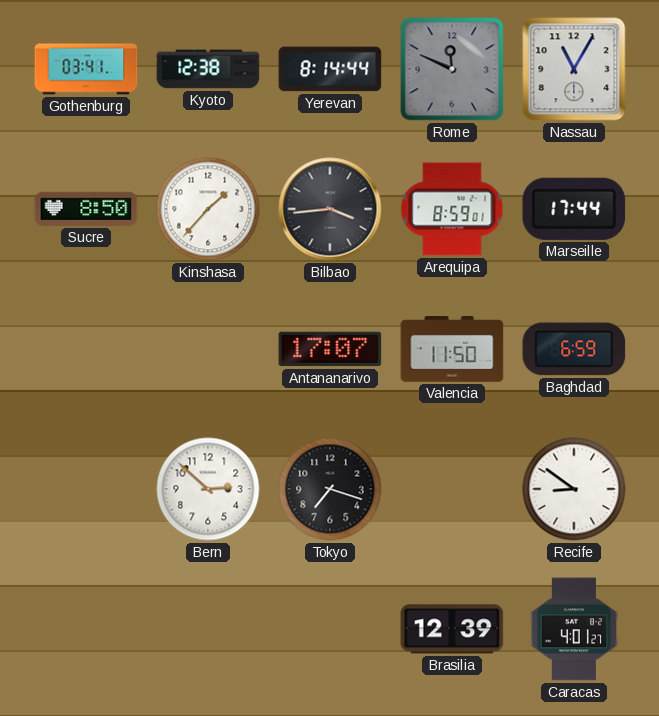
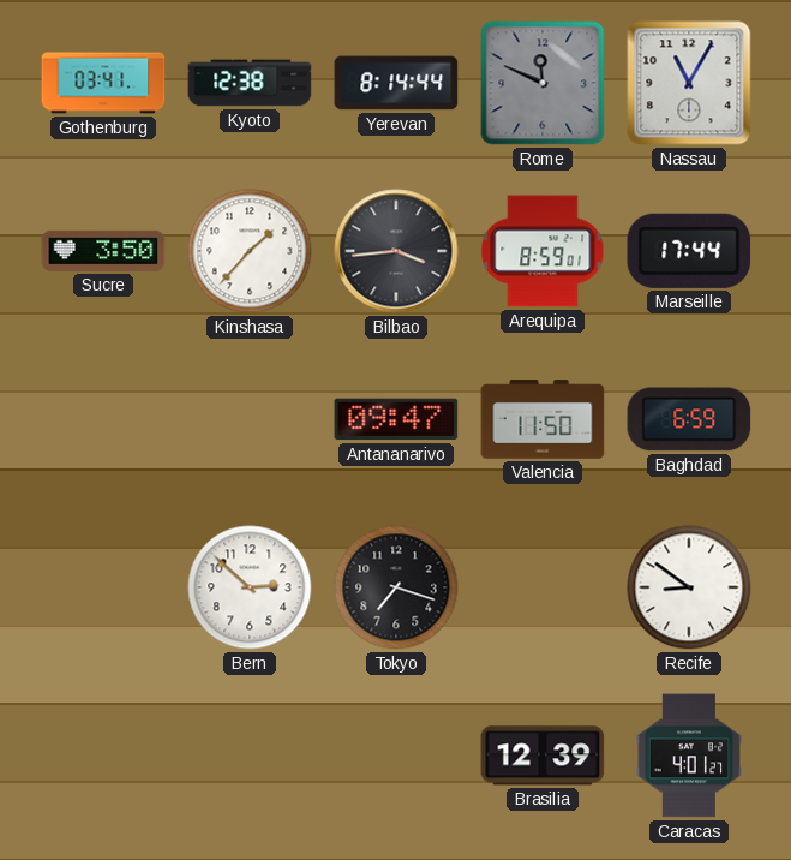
Sucre: 8:50 -> 3:50
Antananarivo: 17:07 -> 09:47
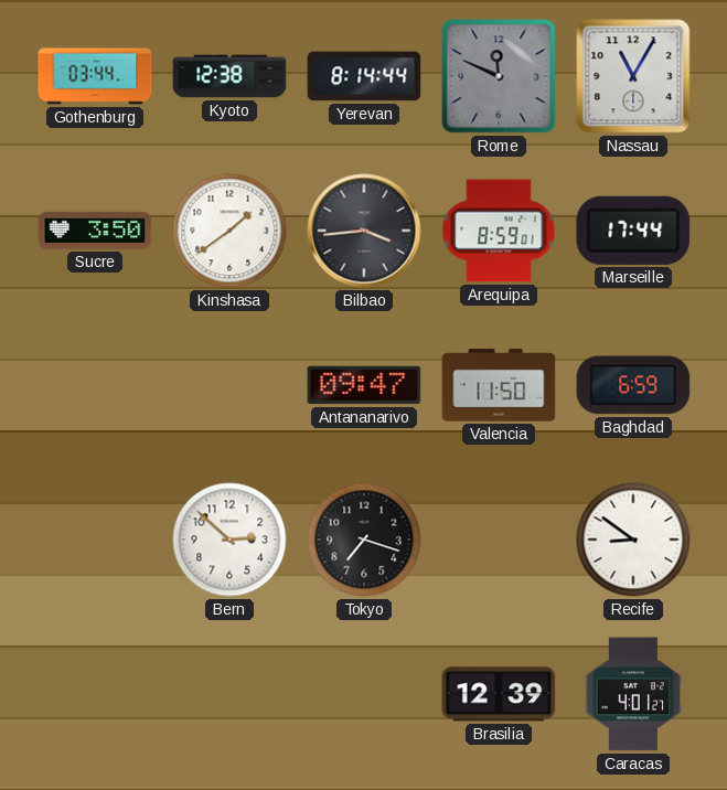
Gothenburg: 03:41 -> 03:44
Kinshasa: 1:37 -> 1:39
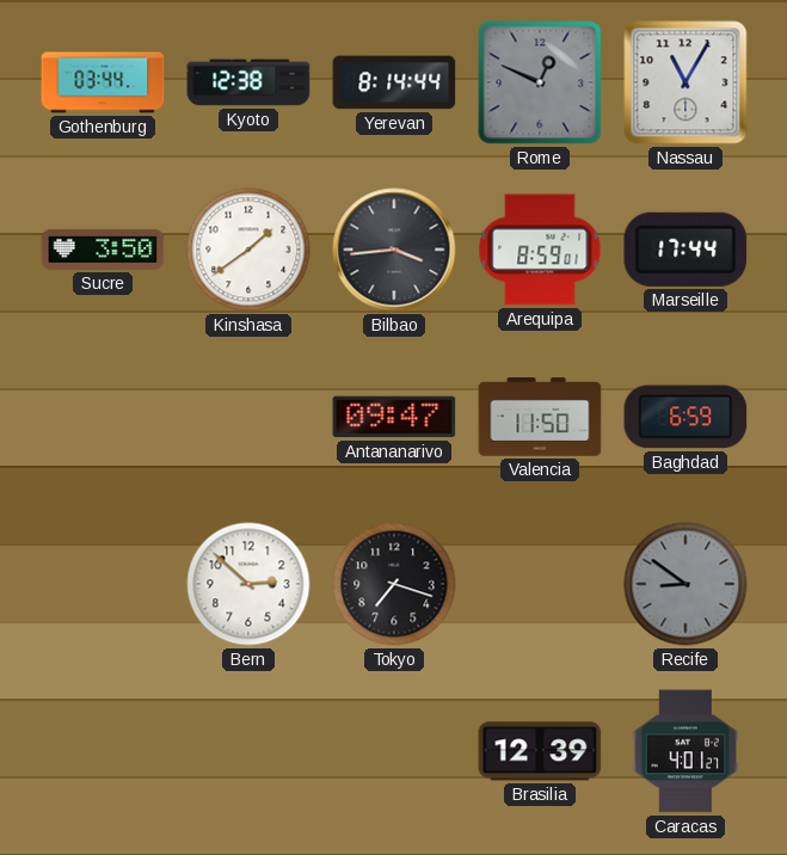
Rome: 11:49 -> 12:49
Recife dial: white -> grey
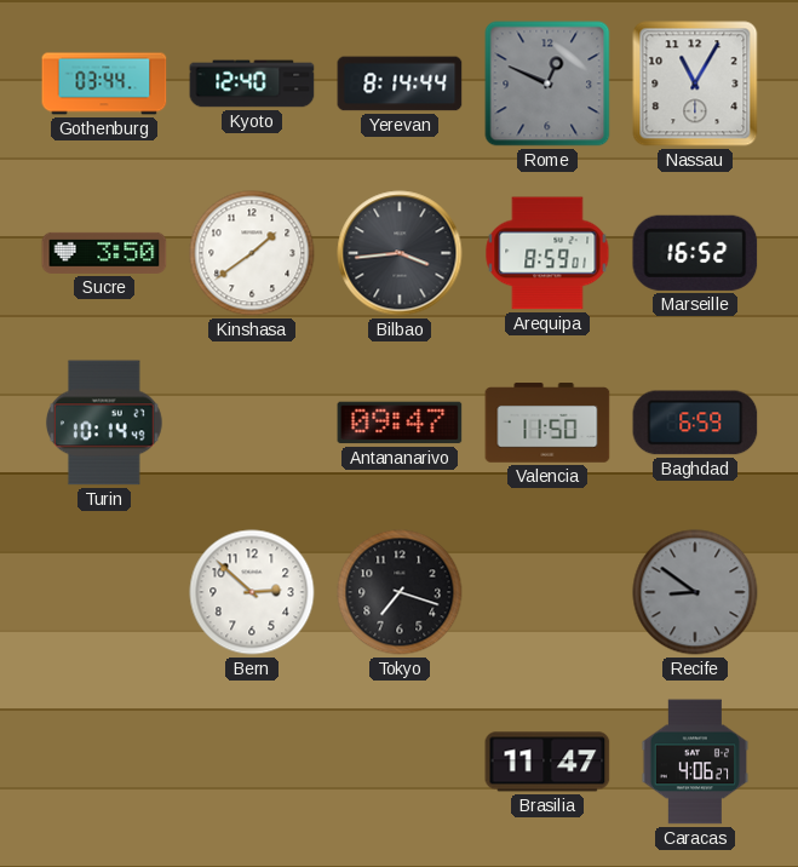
Kyoto: 12:38 -> 12:40
Marseille: 17:44 -> 16:52
Turin: none -> 10:14
Brasilia: 12:39 -> 11:47
Caracas: 4:01 -> 4:06
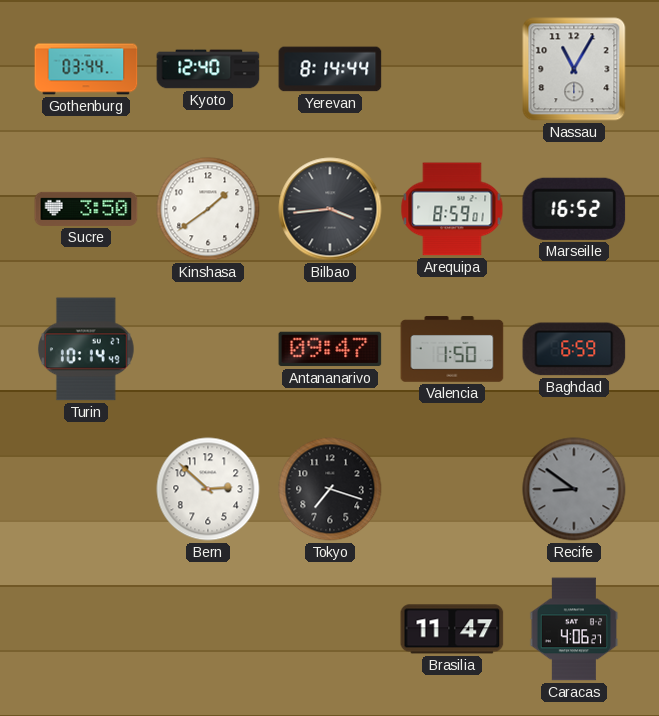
Rome: 12:49 -> none
Valencia: 11:50 -> 1:50
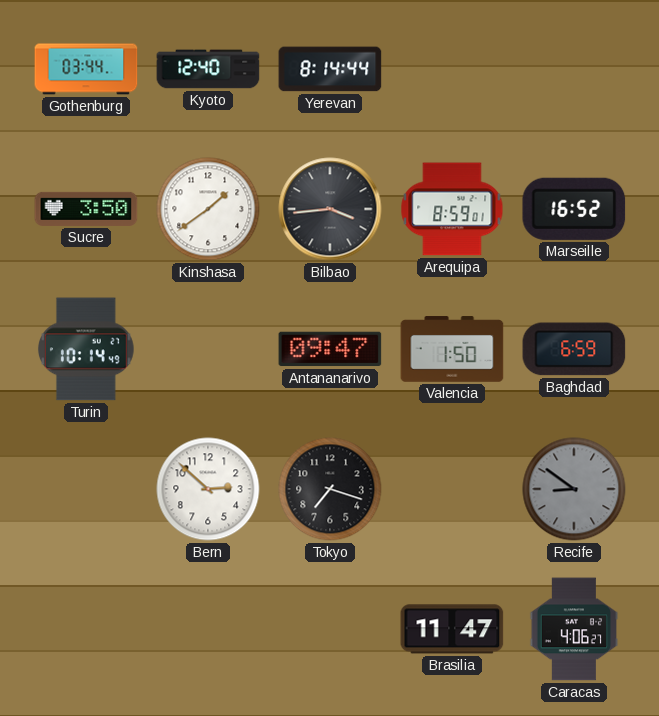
Nassau: 11:05 -> none
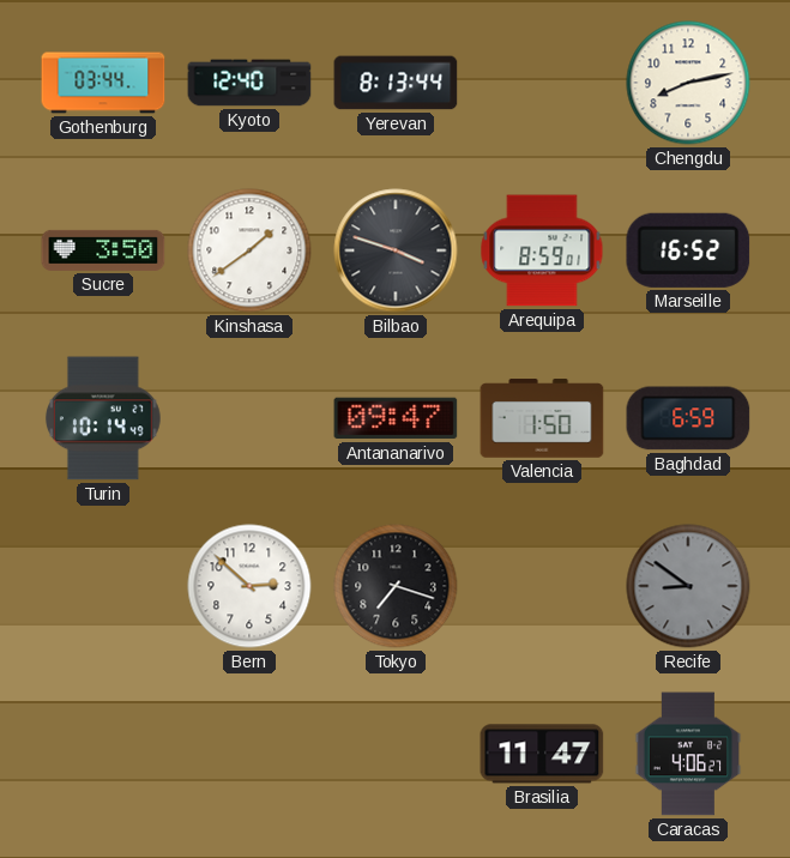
Yerevan: 8:14 -> 8:13
Chengdu: none -> 8:13
Bilbao: 3:44 -> 3:48
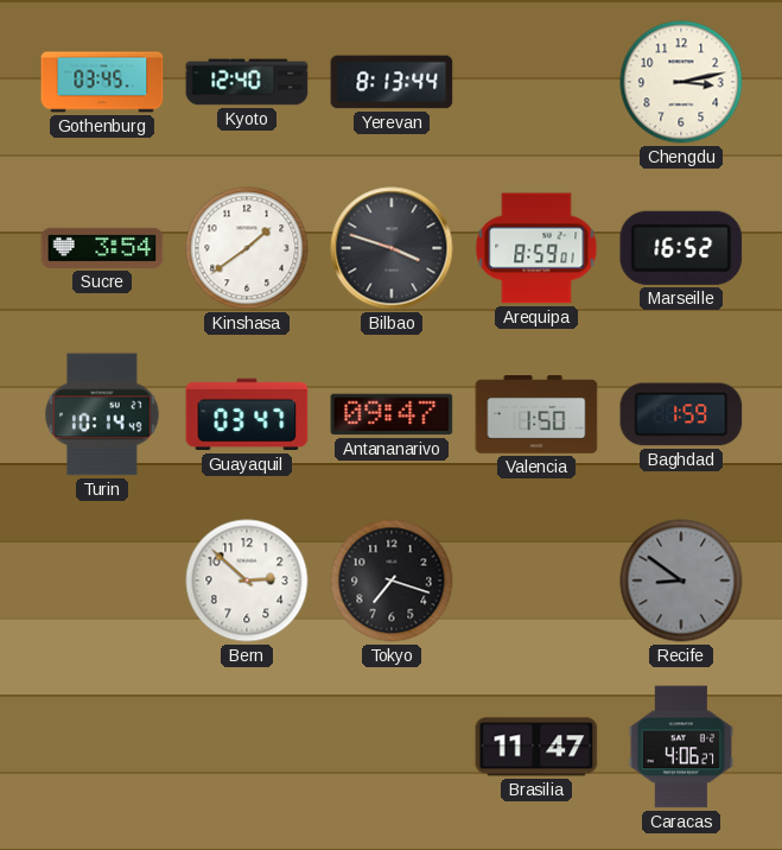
Gothenburg: 03:44 -> 03:45
Chengdu: 8:13 -> 3:13
Sucre: 3:50 -> 3:54
Guayaquil: none -> 03:47
Baghdad: 6:59 -> 1:59
